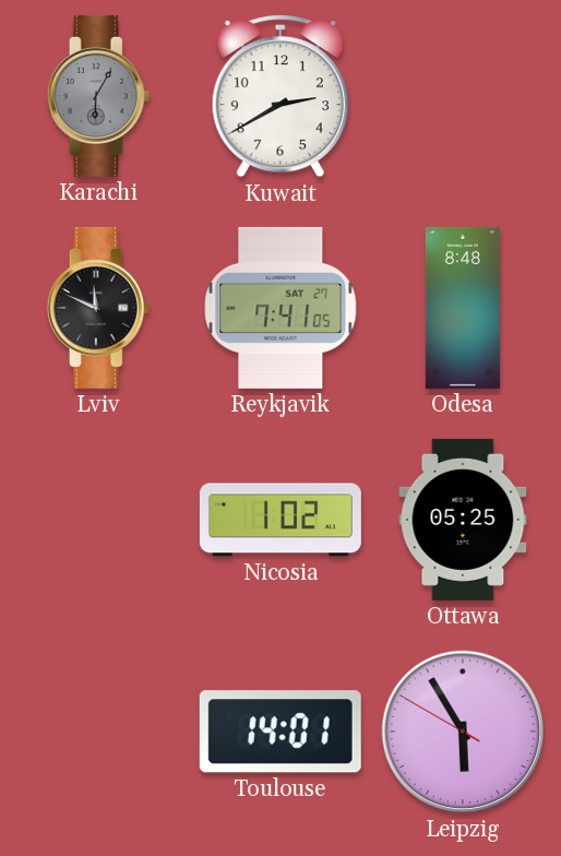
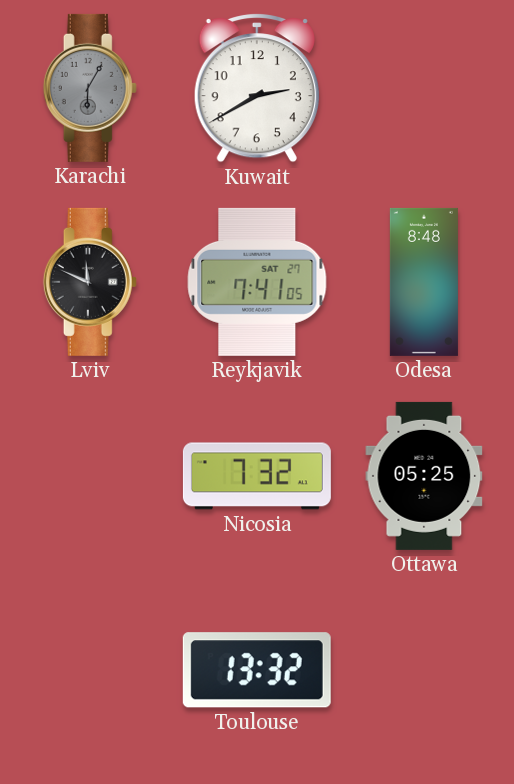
Nicosia: 1:02 -> 7:32
Toulouse: 14:01 -> 13:32
Leipzig: 5:54 -> none
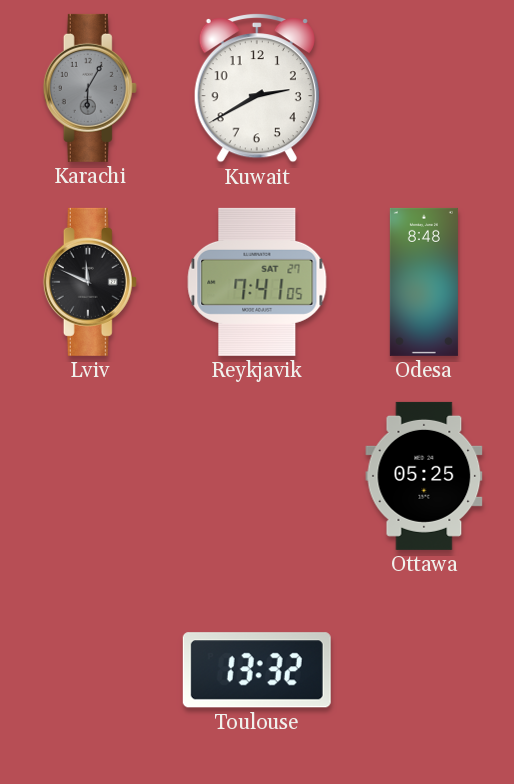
Nicosia: 7:32 -> none
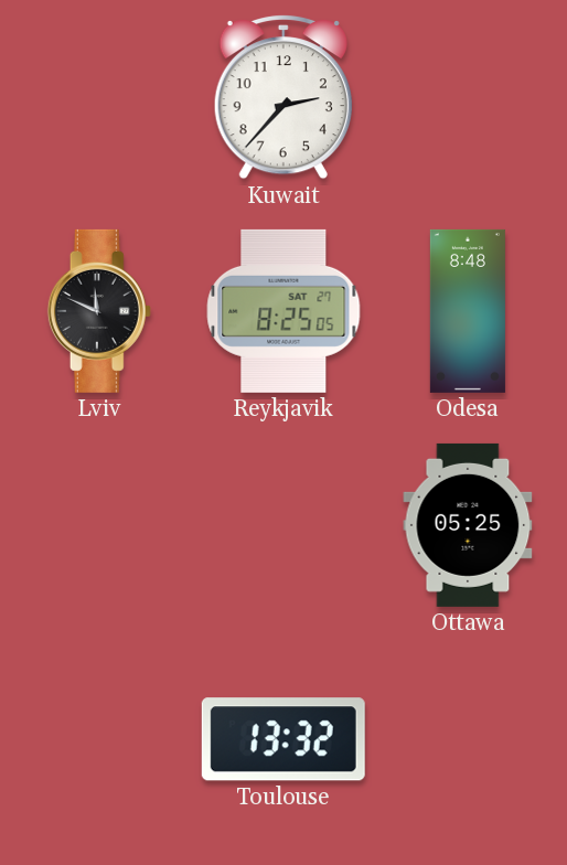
Karachi: 6:05 -> none
Kuwait: 2:40 -> 2:37
Reykjavik: 7:41 -> 8:25
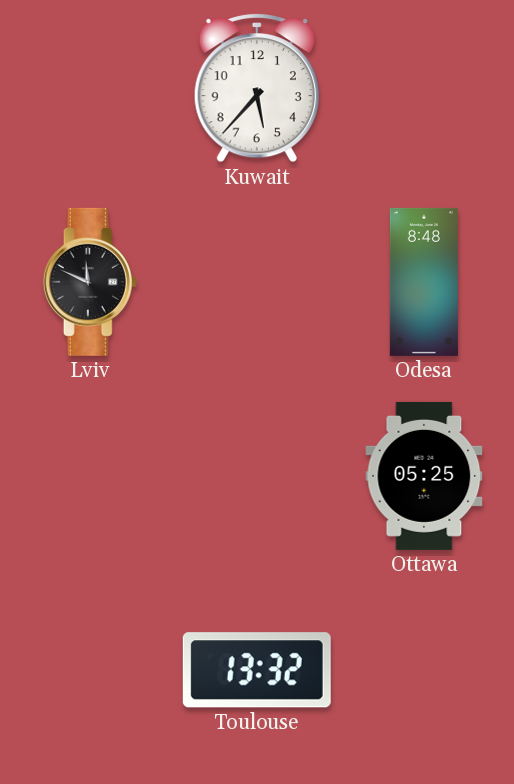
Kuwait: 2:37 -> 5:37
Reykjavik: 8:25 -> none
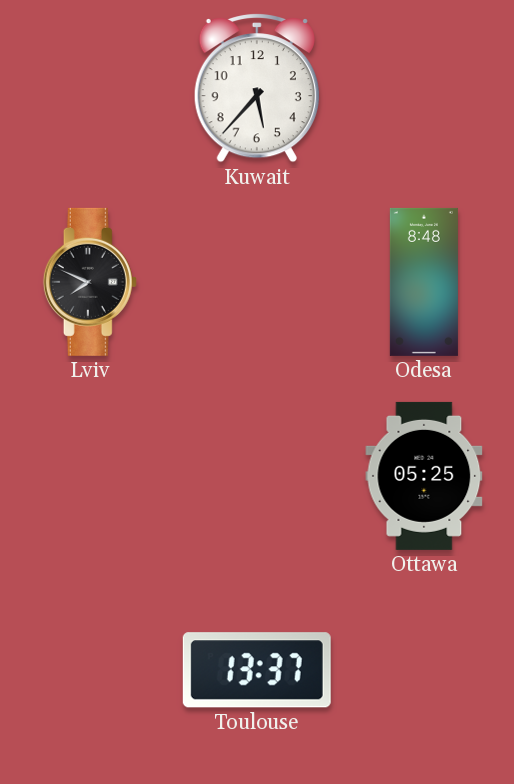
Lviv: 11:49 -> 7:49
Toulouse: 13:32 -> 13:37
